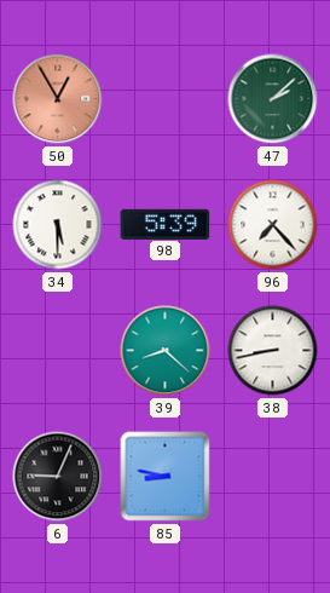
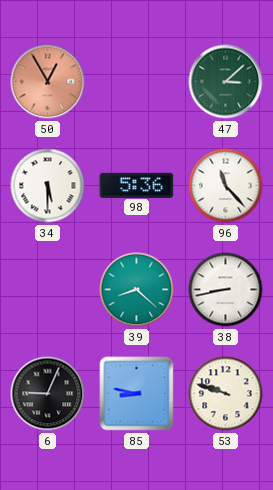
47: 2:08 -> 3:08
98: 5:39 -> 5:36
96: 7:23 -> 11:23
53: none -> 9:48
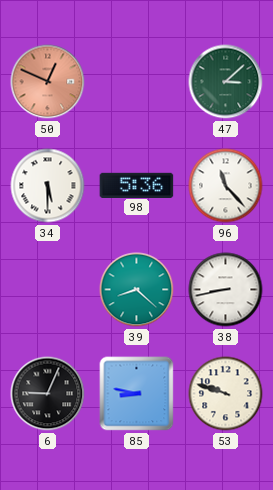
50: 12:55 -> 12:49
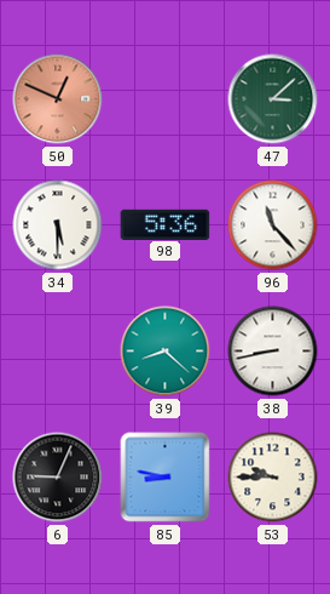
53: 9:48 -> 9:45
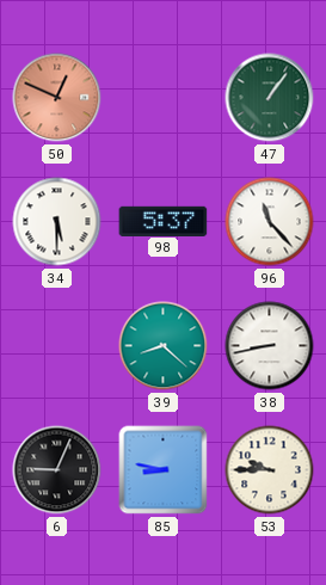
47: 3:08 -> 1:06
98: 5:36 -> 5:37
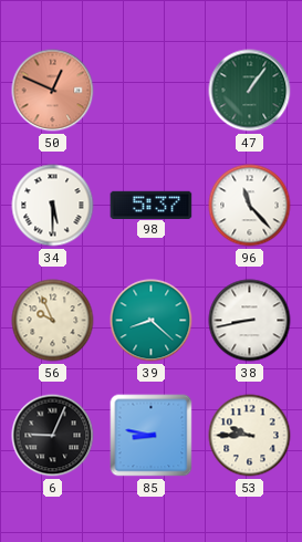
56: none -> 9:56
